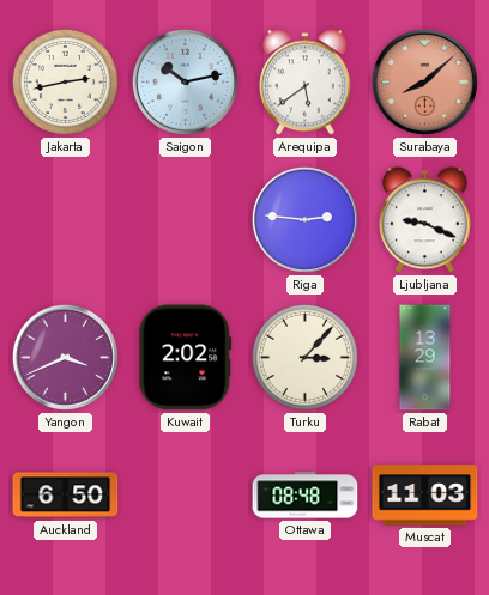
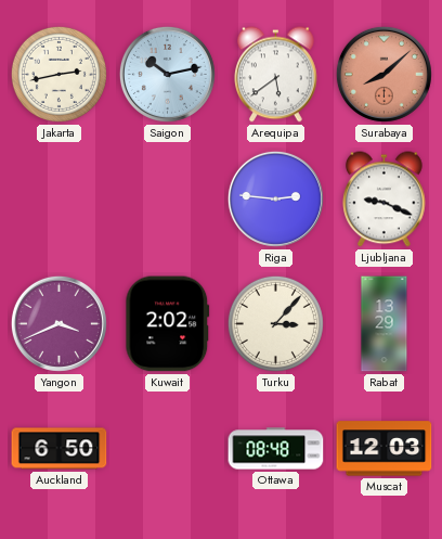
Muscat: 11:03 -> 12:03
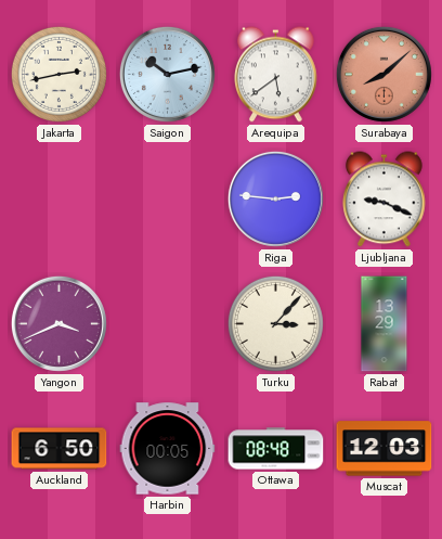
Kuwait: 2:02 -> none
Harbin: none -> 00:05
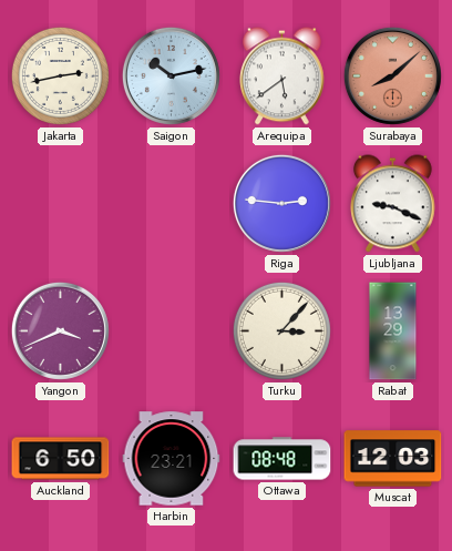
Harbin: 00:05 -> 23:21
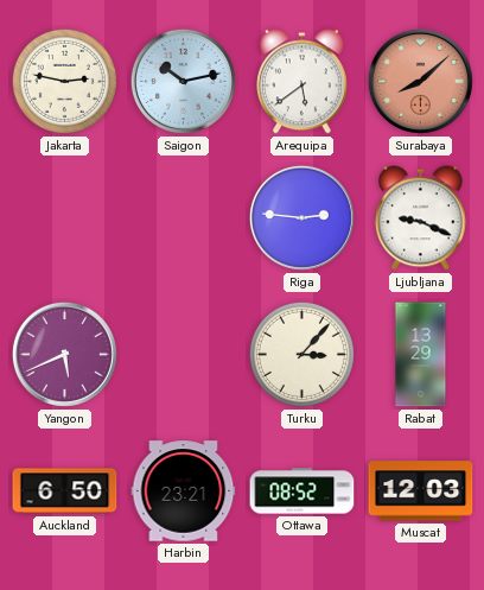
Jakarta: 2:43 -> 2:47
Yangon: 3:41 -> 5:41
Ottawa: 08:48 -> 08:52
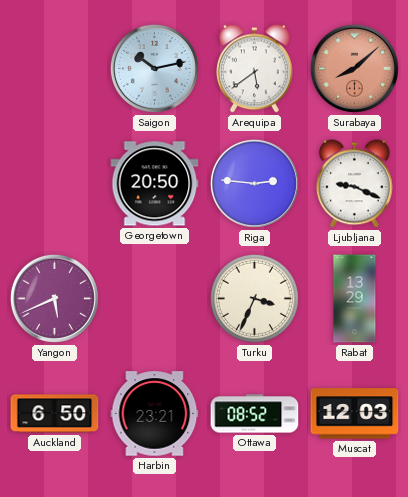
Jakarta: 2:47 -> none
Georgetown: none -> 20:50
Turku: 3:07 -> 3:34
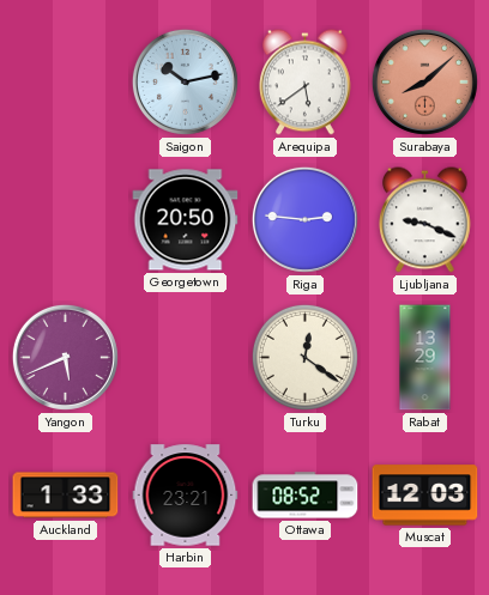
Turku: 3:34 -> 12:21
Auckland: 6:50 -> 1:33
